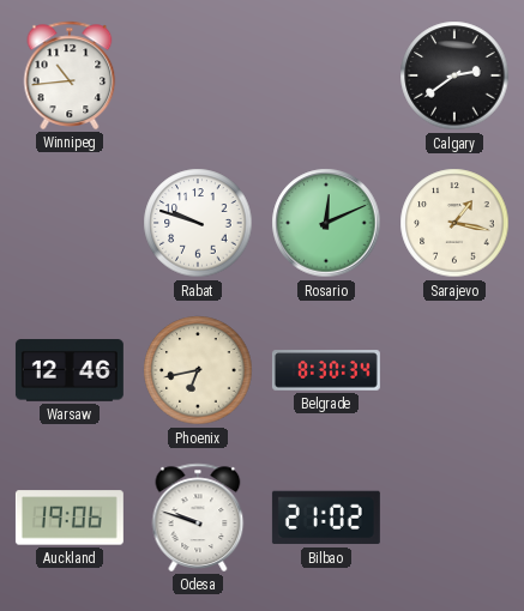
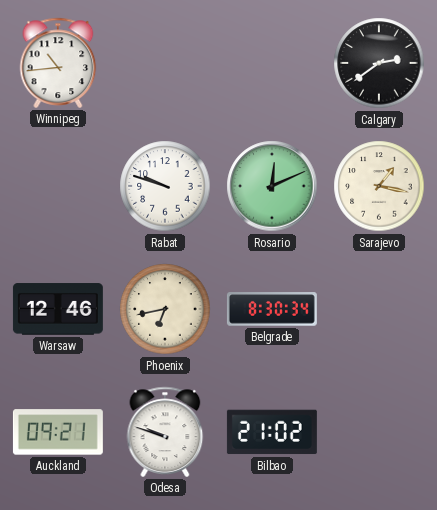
Auckland: 19:06 -> 09:21
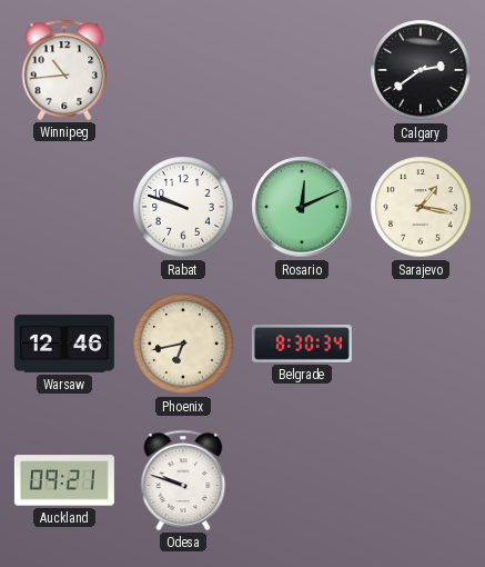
Bilbao: 21:02 -> none
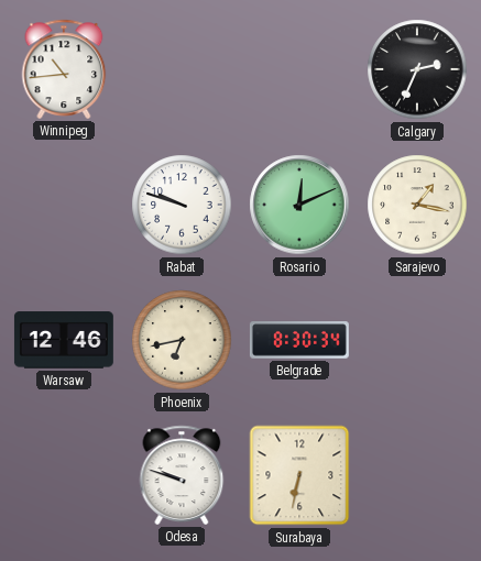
Calgary: 2:39 -> 2:34
Auckland: 09:21 -> none
Surabaya: none -> 6:32
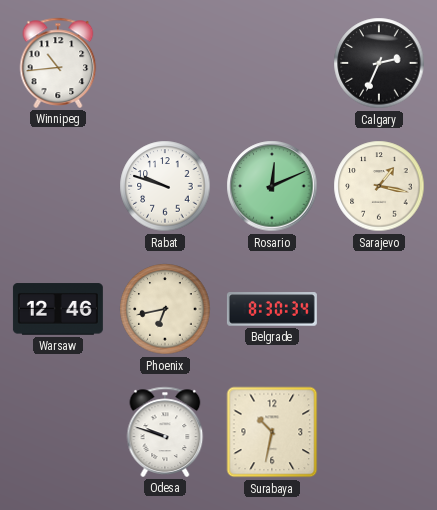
Surabaya: 6:32 -> 10:32
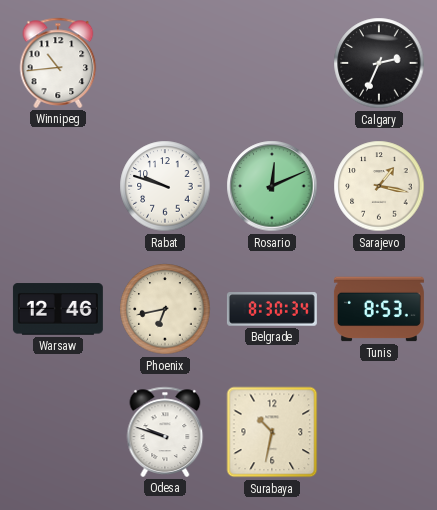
Tunis: none -> 8:53
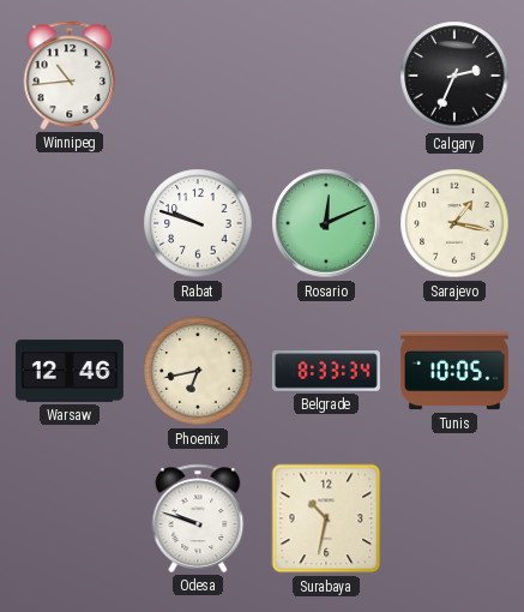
Belgrade: 8:30 -> 8:33
Tunis: 8:53 -> 10:05
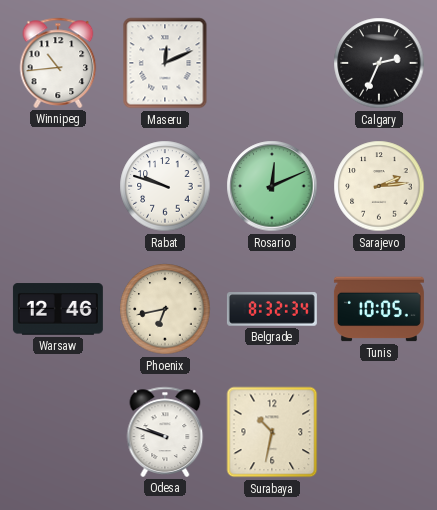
Maseru: none -> 12:11
Sarajevo: 1:17 -> 2:14
Belgrade: 8:33 -> 8:32
